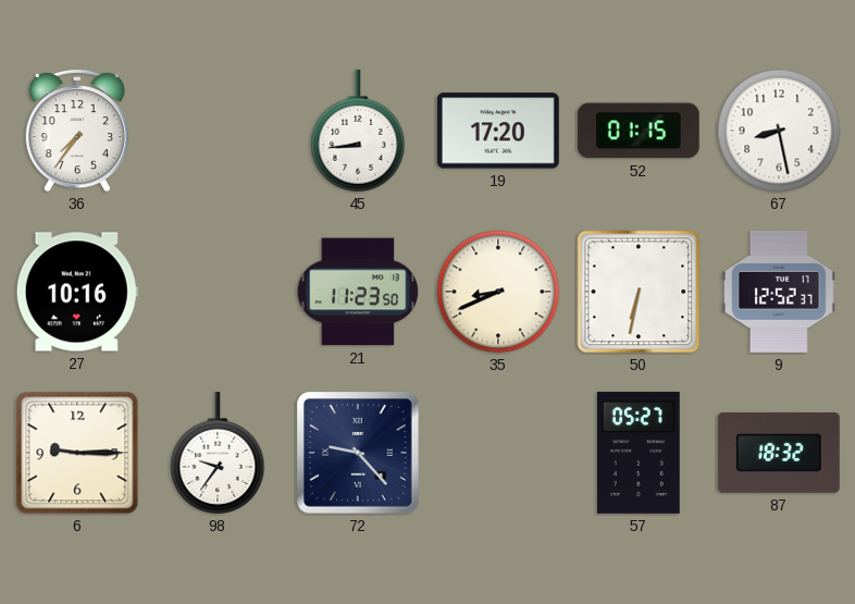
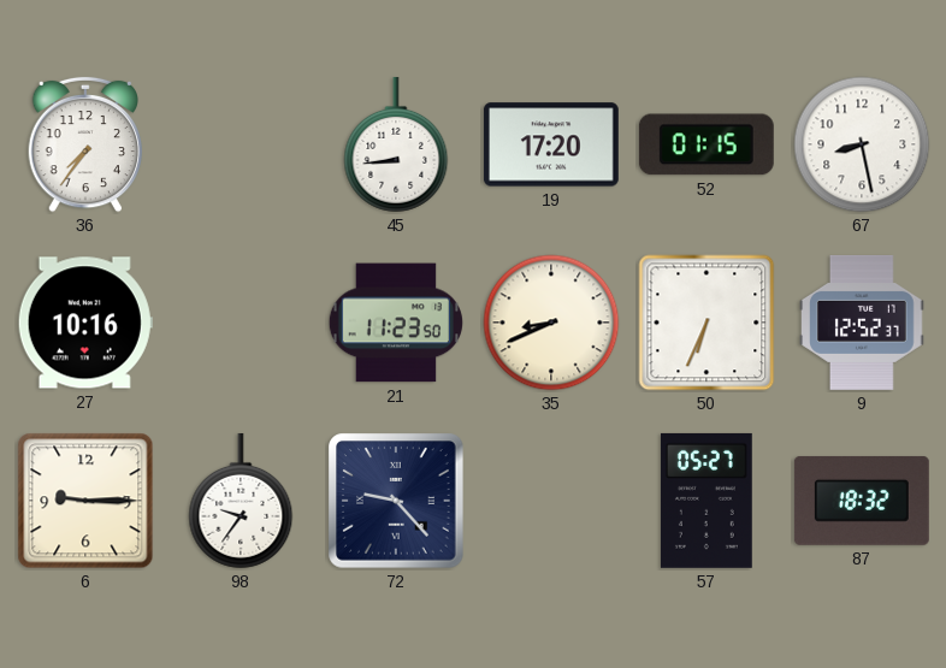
50: 6:32 -> 6:34
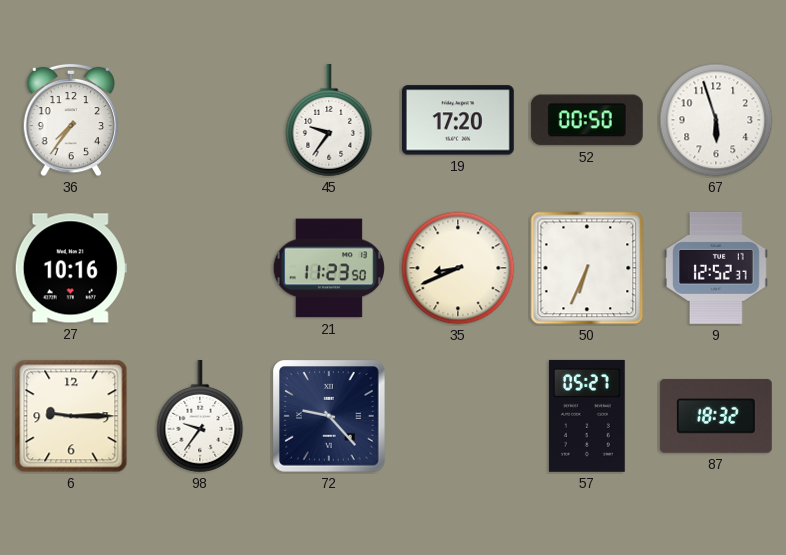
45: 8:44 -> 9:36
52: 01:15 -> 00:50
67: 8:28 -> 5:57
